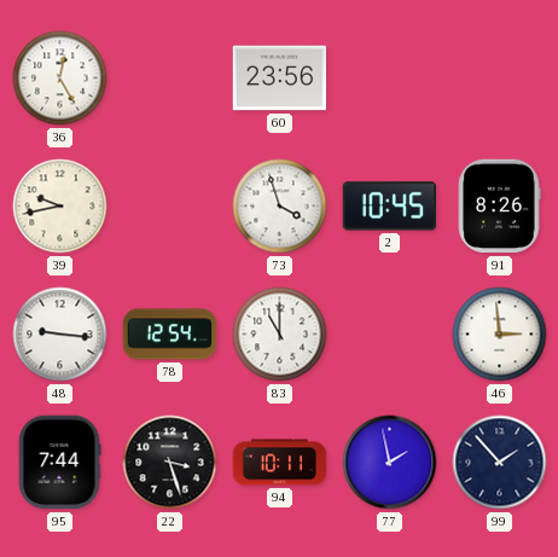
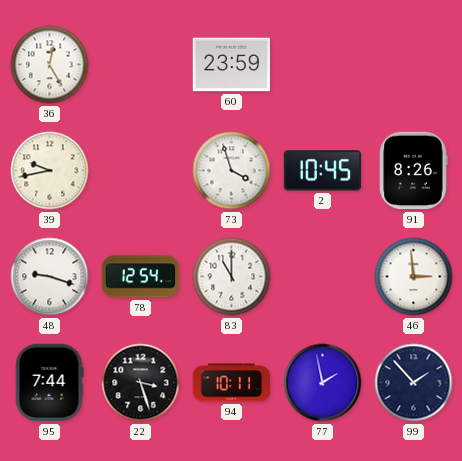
60: 23:56 -> 23:59
48: 9:16 -> 9:18
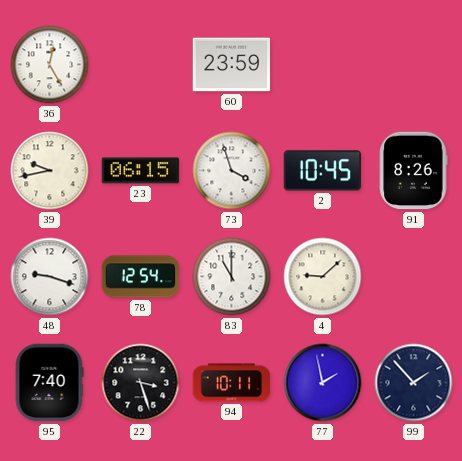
23: none -> 06:15
4: none -> 9:08
46: 2:59 -> none
95: 7:44 -> 7:40
